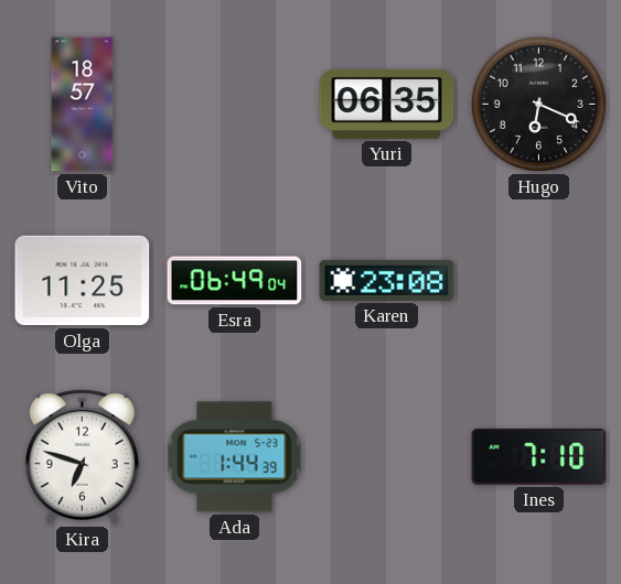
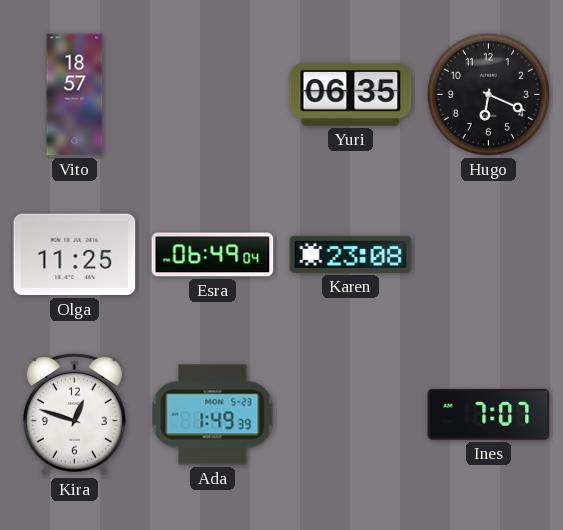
Kira: 6:48 -> 12:48
Ada: 1:44 -> 1:49
Ines: 7:10 -> 7:07
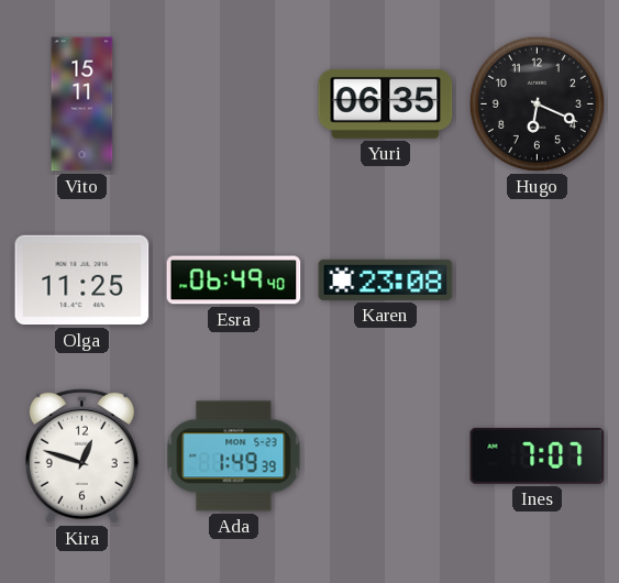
Vito: 18:57 -> 15:11
Esra: 06:49:04 -> 06:49:40
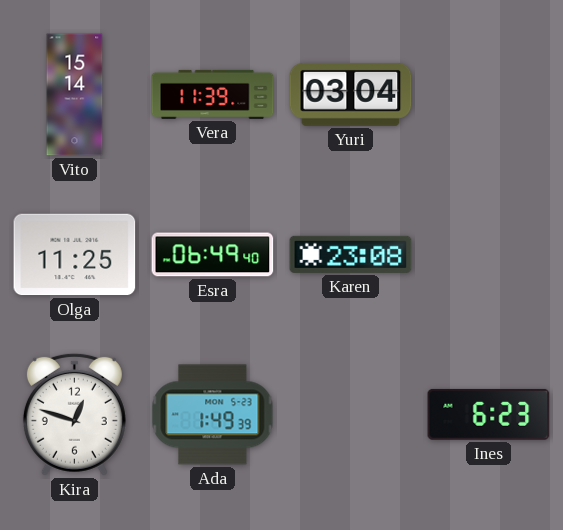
Vito: 15:11 -> 15:14
Vera: none -> 11:39
Yuri: 06:35 -> 03:04
Hugo: 6:19 -> none
Ines: 7:07 -> 6:23
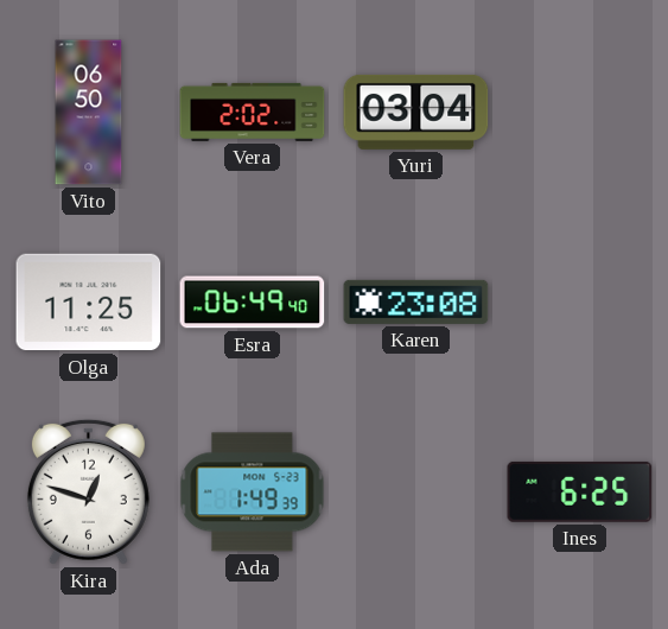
Vito: 15:14 -> 06:50
Vera: 11:39 -> 2:02
Ines: 6:23 -> 6:25
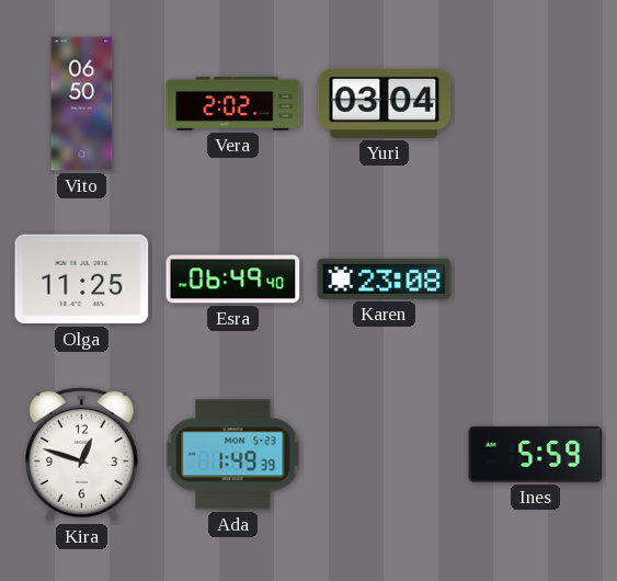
Ines: 6:25 -> 5:59
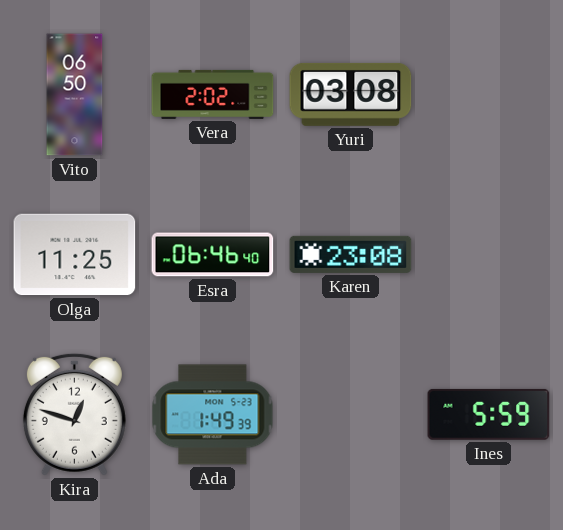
Yuri: 03:04 -> 03:08
Esra: 06:49 -> 06:46
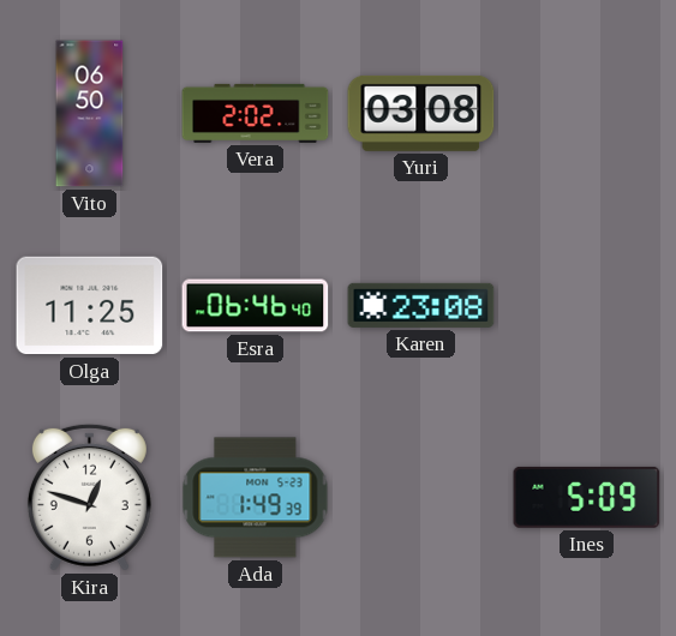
Ines: 5:59 -> 5:09
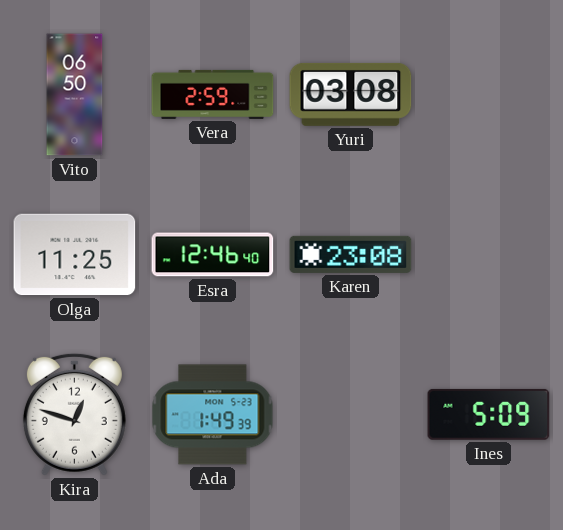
Vera: 2:02 -> 2:59
Esra: 06:46 -> 12:46
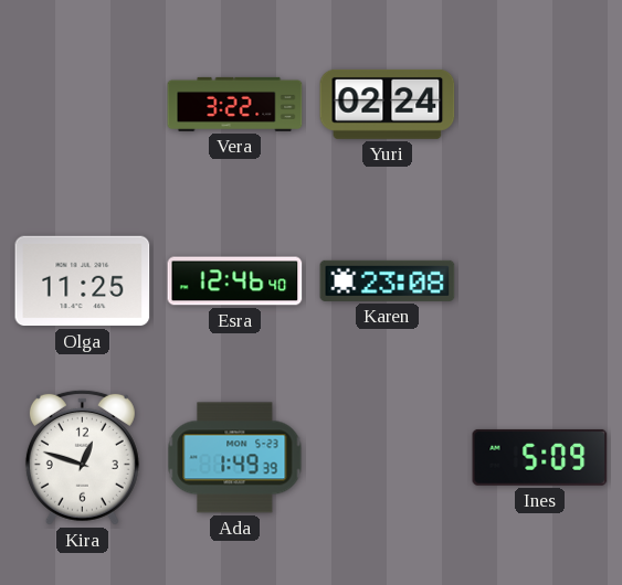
Vito: 06:50 -> none
Vera: 2:59 -> 3:22
Yuri: 03:08 -> 02:24
